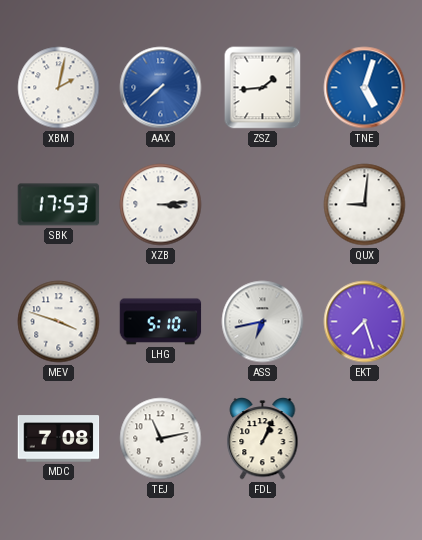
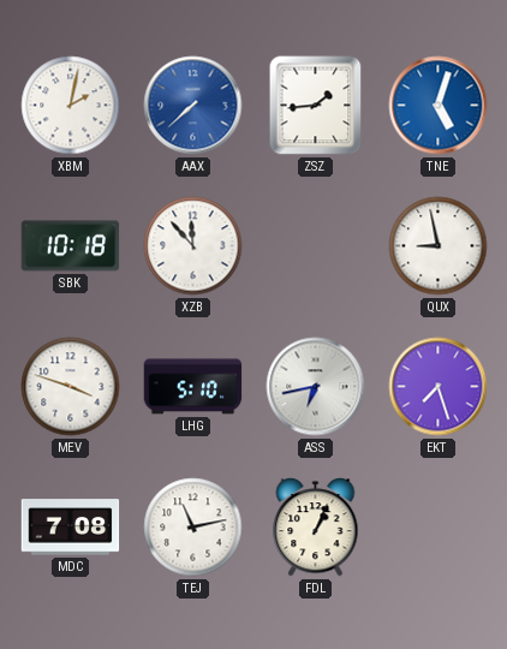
SBK: 17:53 -> 10:18
XZB: 3:14 -> 11:53
QUX: 9:01 -> 8:58
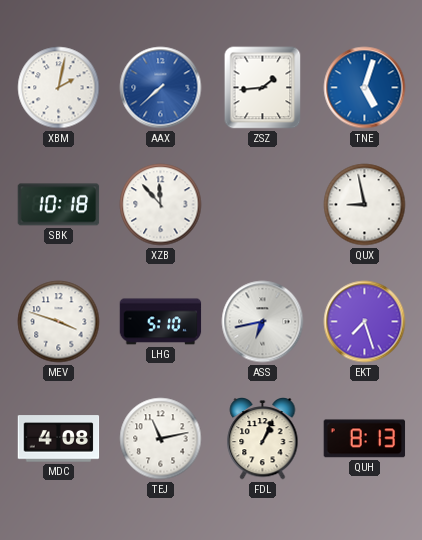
MDC: 7:08 -> 4:08
QUH: none -> 8:13
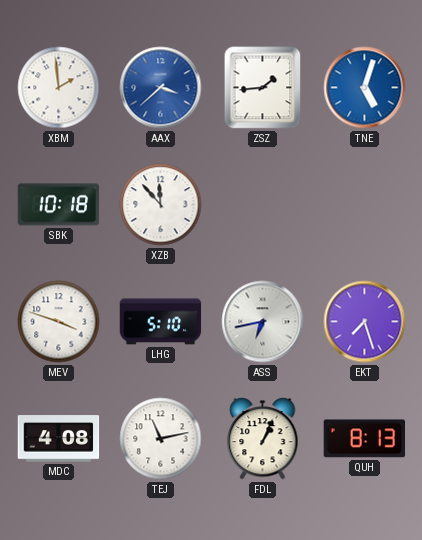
XBM: 2:02 -> 1:59
AAX: 7:38 -> 3:38
QUX: 8:58 -> none
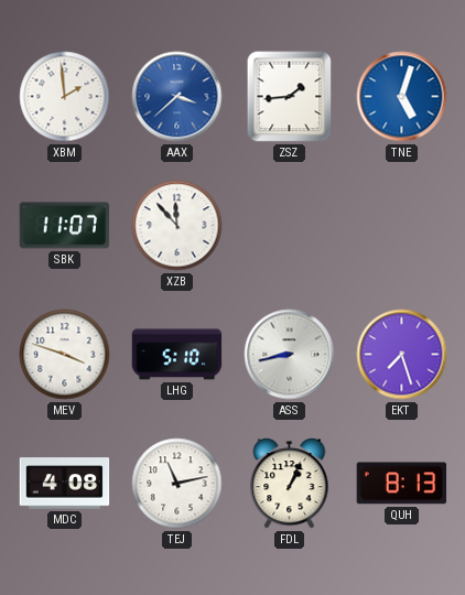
SBK: 10:18 -> 11:07
ASS: 6:43 -> 8:43
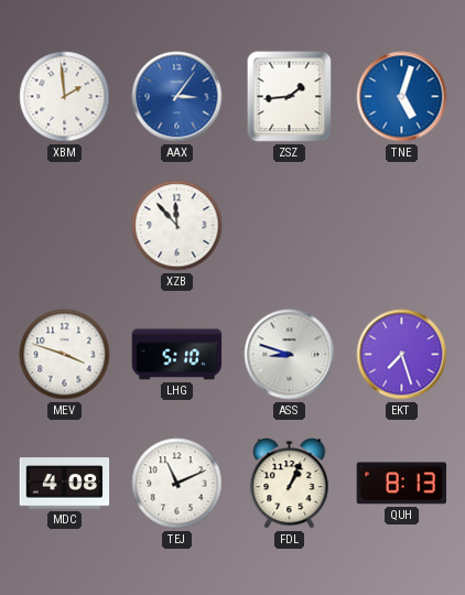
AAX: 3:38 -> 3:06
SBK: 11:07 -> none
ASS: 8:43 -> 8:48
TEJ: 11:13 -> 11:11
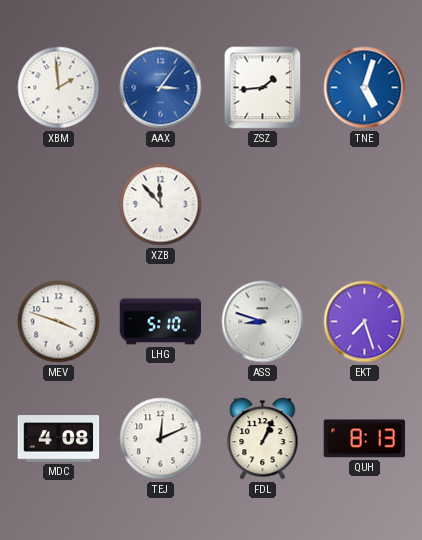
TEJ: 11:11 -> 12:11
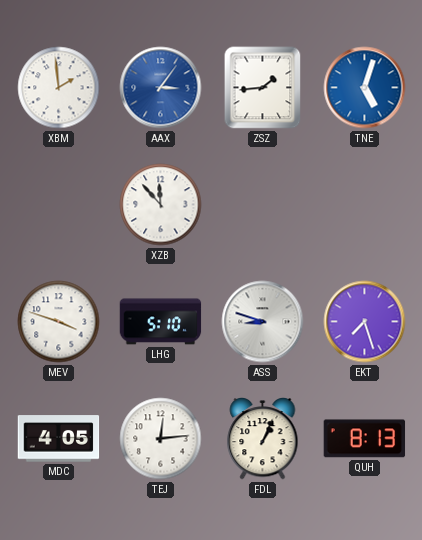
MDC: 4:08 -> 4:05
TEJ: 12:11 -> 12:14
